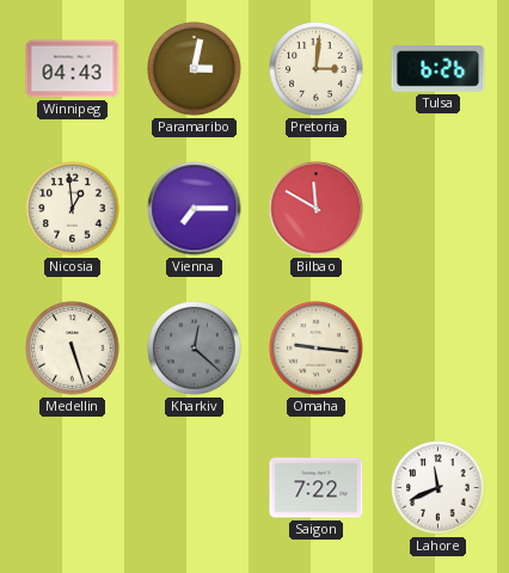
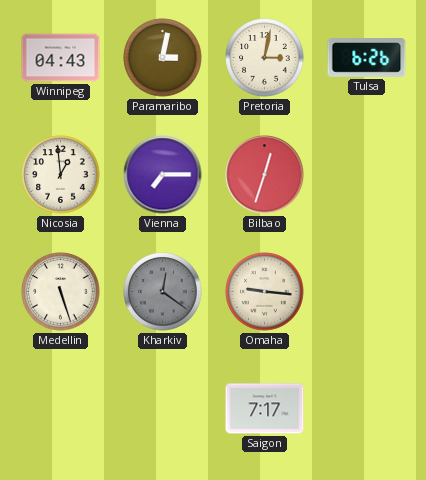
Pretoria: 3:01 -> 3:02
Bilbao: 11:50 -> 12:33
Kharkiv: 12:22 -> 12:21
Saigon: 7:22 -> 7:17
Lahore: 11:41 -> none
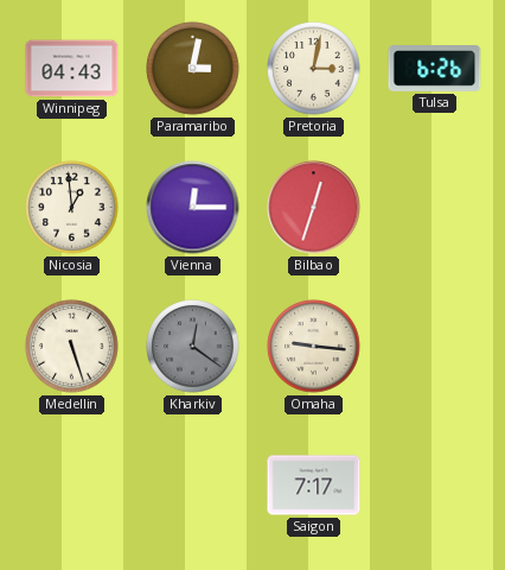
Vienna: 7:15 -> 12:15
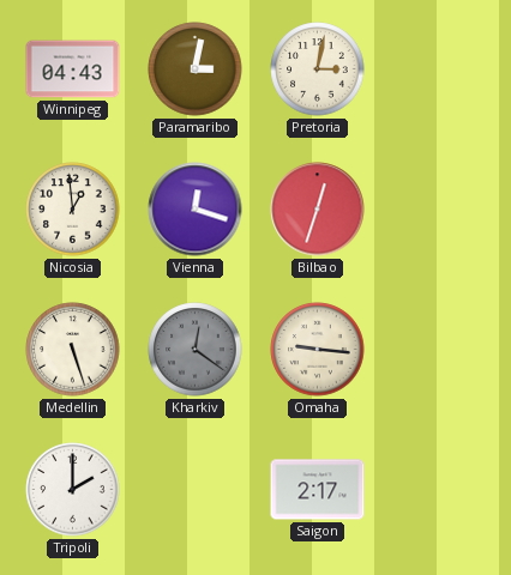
Tulsa: 6:26 -> none
Vienna: 12:15 -> 12:18
Tripoli: none -> 2:00
Saigon: 7:17 -> 2:17
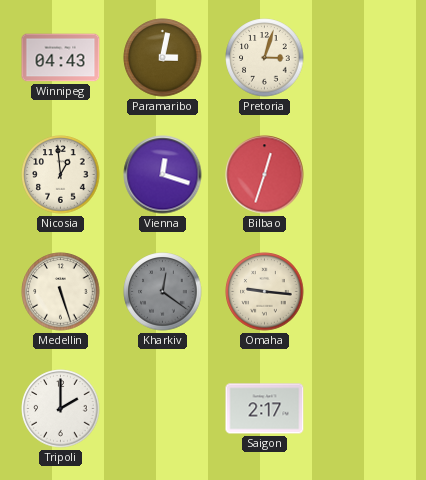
Pretoria: 3:02 -> 3:03
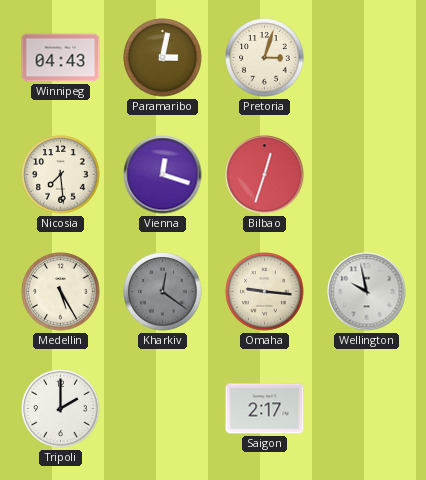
Nicosia: 12:59 -> 7:29
Medellin: 5:27 -> 5:25
Wellington: none -> 9:58
